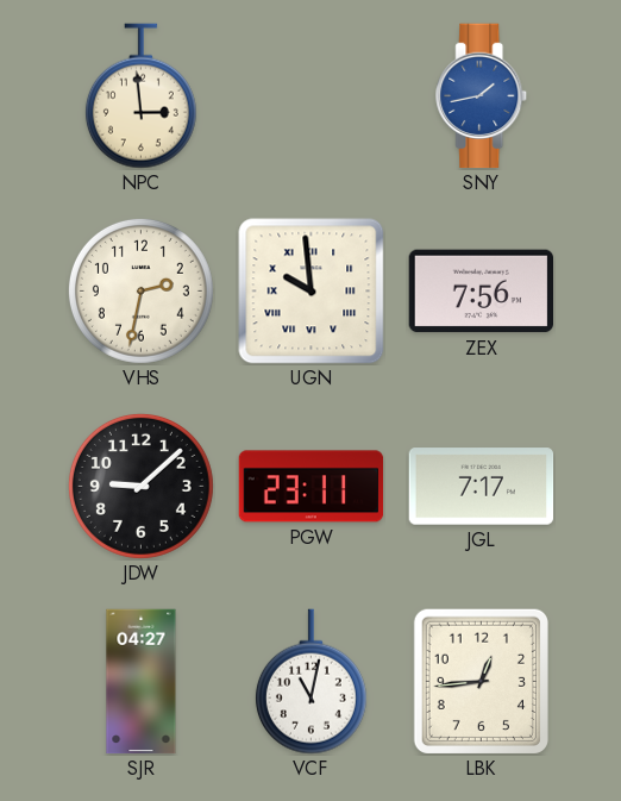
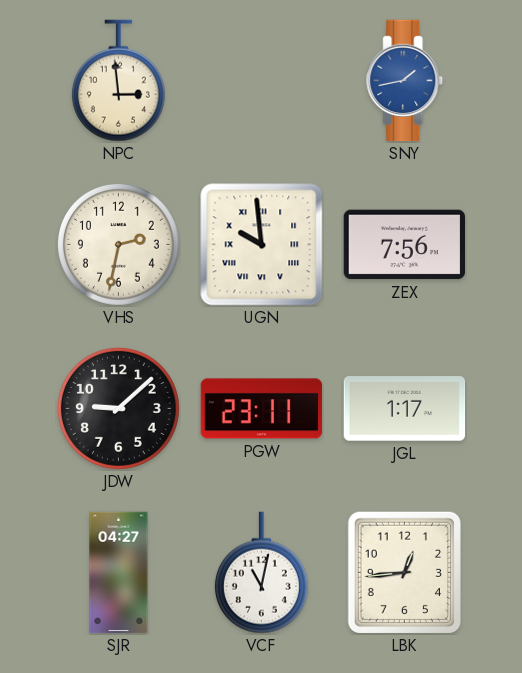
JGL: 7:17 -> 1:17
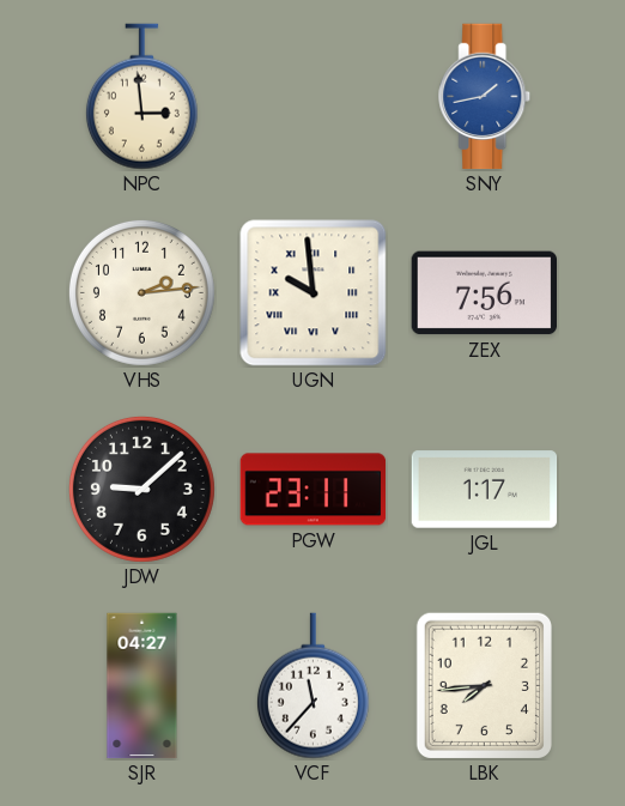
VHS: 2:32 -> 2:14
VCF: 11:02 -> 11:37
LBK: 12:44 -> 7:44
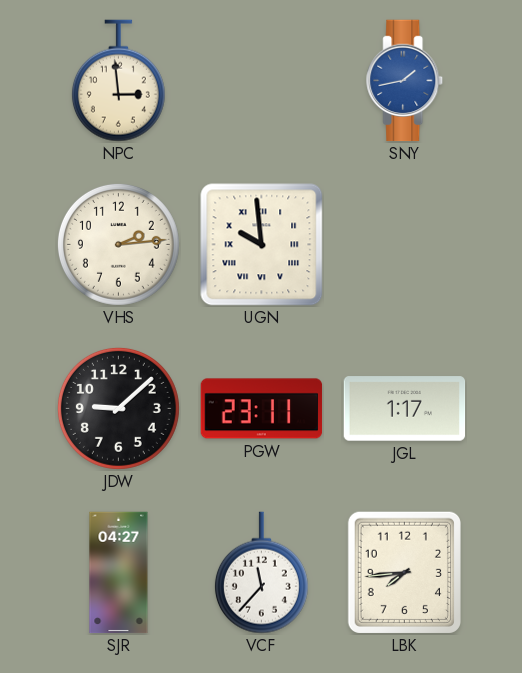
ZEX: 7:56 -> none
